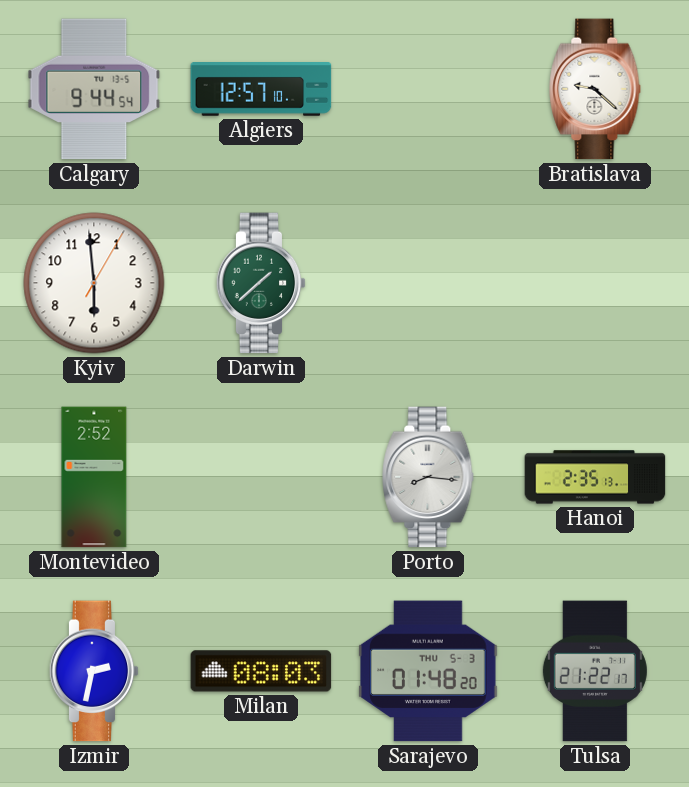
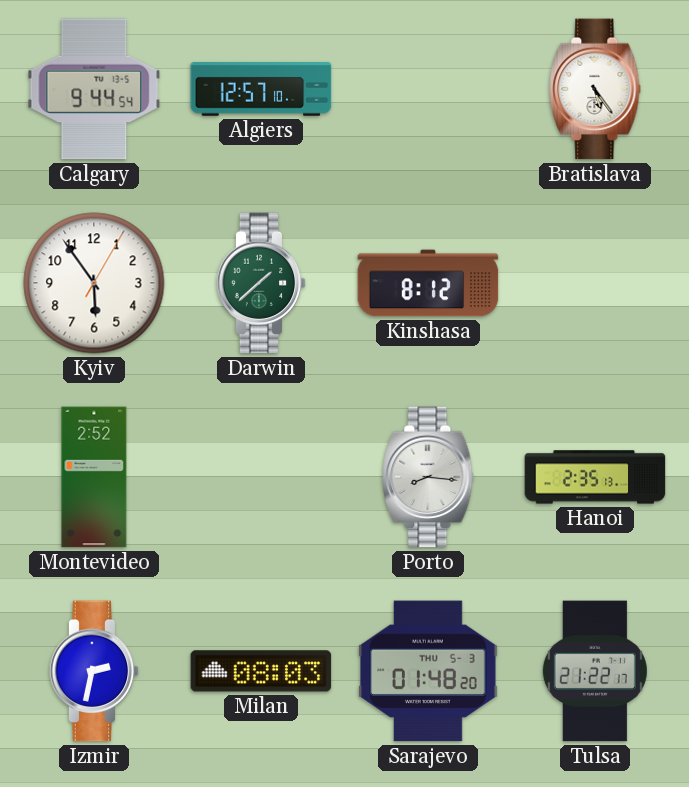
Bratislava: 9:22 -> 5:24
Kyiv: 5:59 -> 5:54
Kinshasa: none -> 8:12
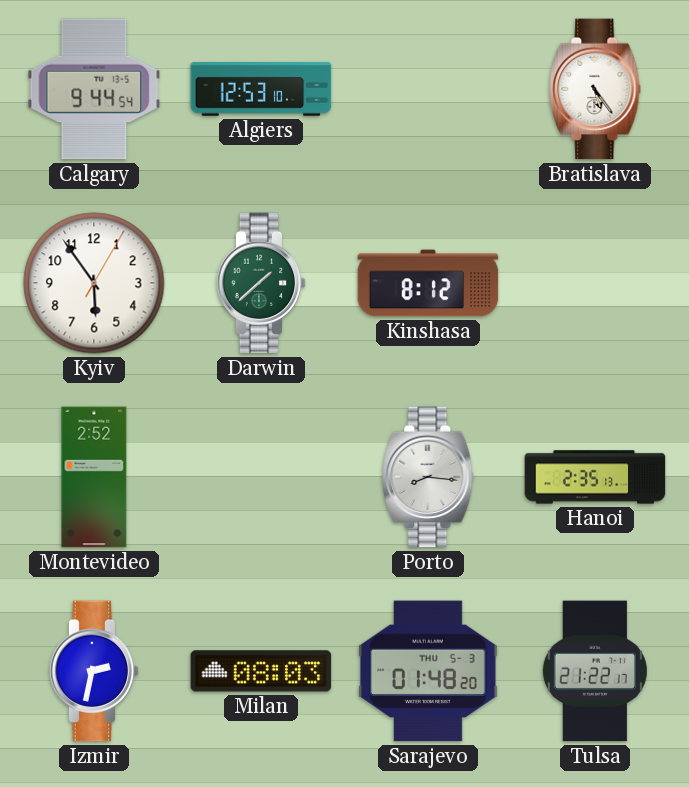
Algiers: 12:57 -> 12:53
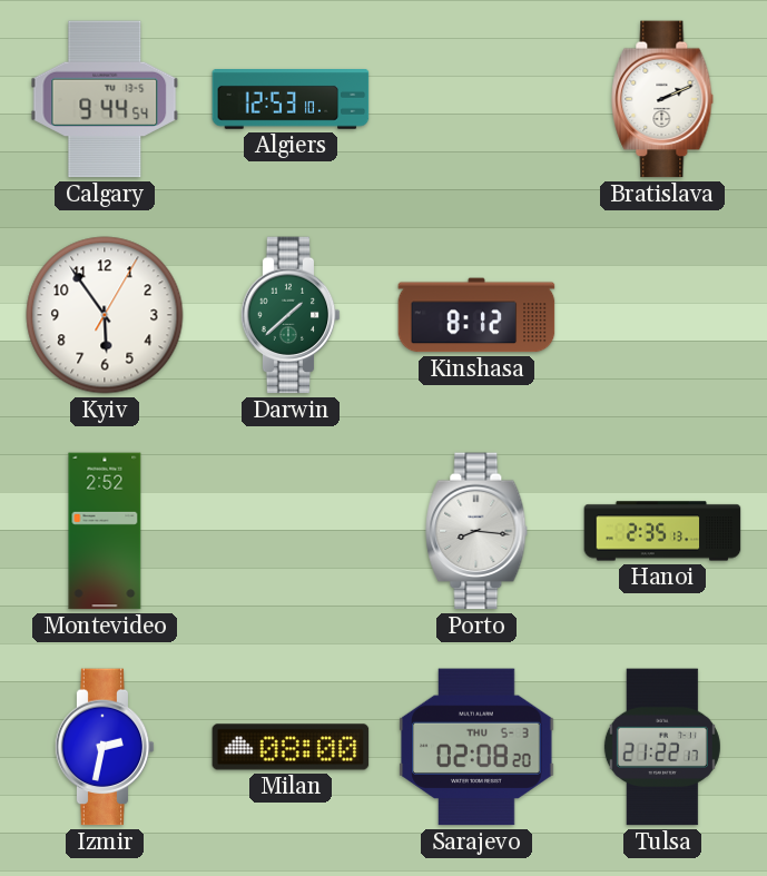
Bratislava: 5:24 -> 2:11
Milan: 08:03 -> 08:00
Sarajevo: 01:48 -> 02:08
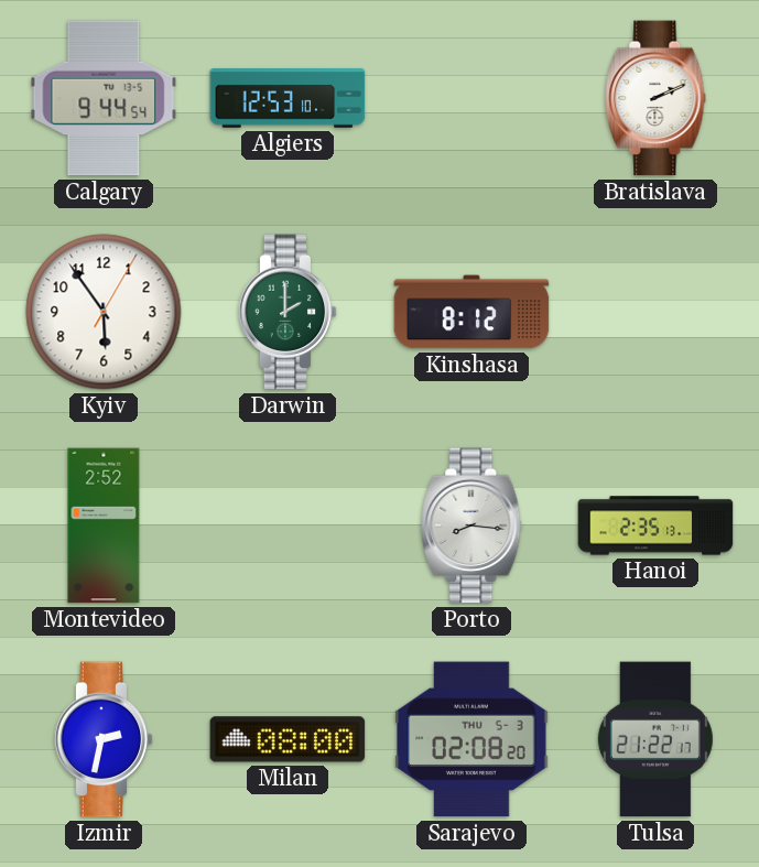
Darwin: 1:38 -> 2:00
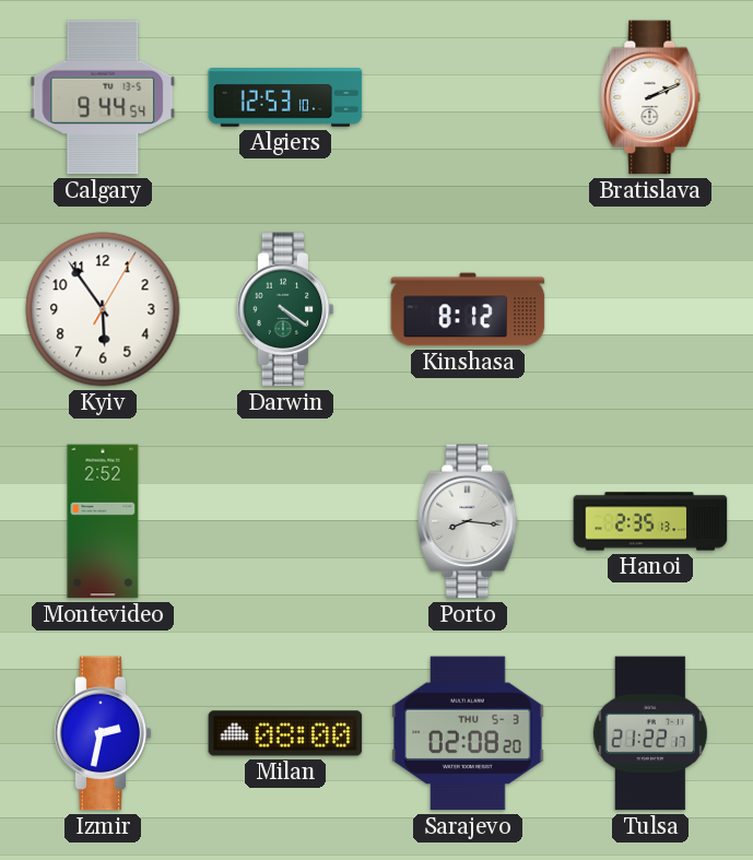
Darwin: 2:00 -> 4:21
